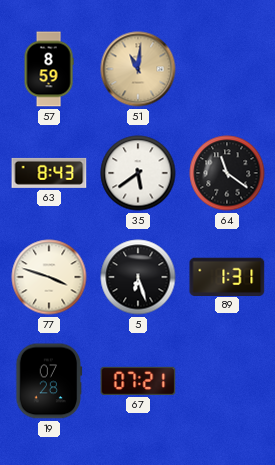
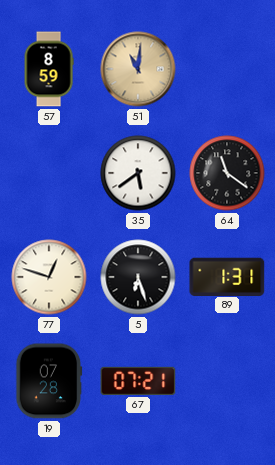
63: 8:43 -> none
77: 3:48 -> 12:48
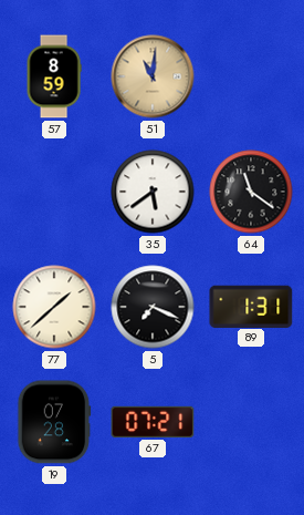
77: 12:48 -> 1:38
5: 6:27 -> 7:19
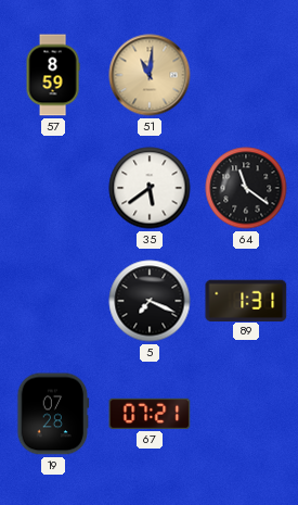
77: 1:38 -> none
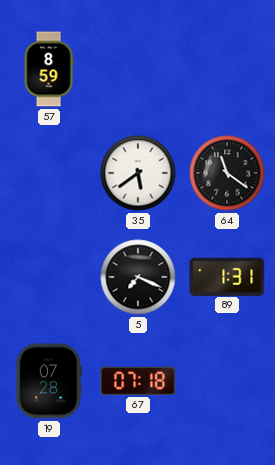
51: 11:01 -> none
67: 07:21 -> 07:18
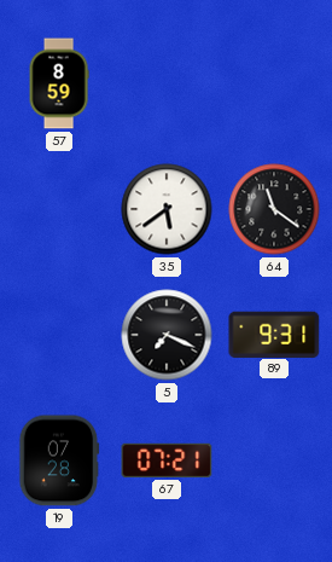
89: 1:31 -> 9:31
67: 07:18 -> 07:21
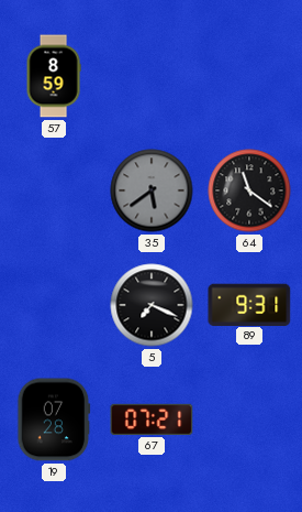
35 dial: white -> grey
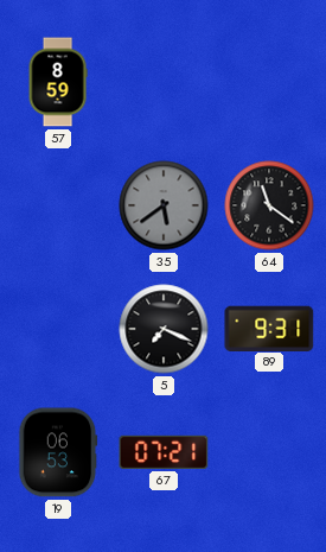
19: 07:28 -> 06:53
